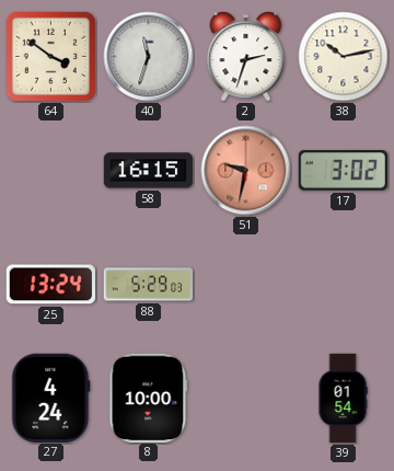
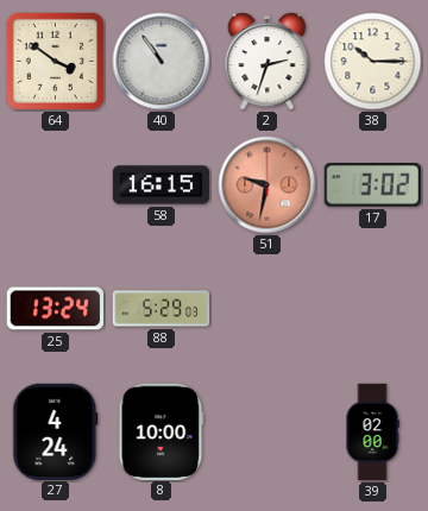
40: 11:33 -> 10:54
38: 10:13 -> 10:15
39: 01:54 -> 02:00
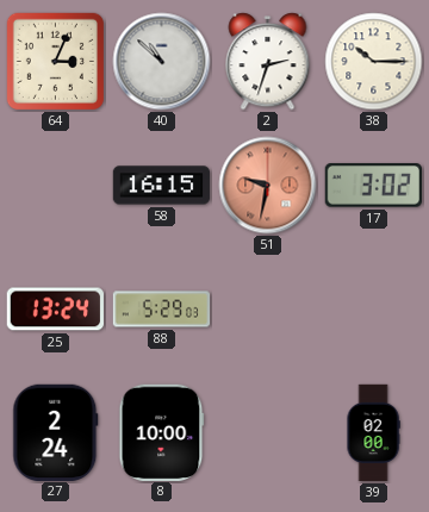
64: 3:51 -> 3:04
40: 10:54 -> 10:52
27: 4:24 -> 2:24
